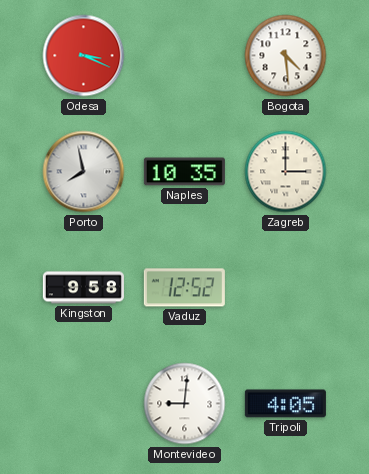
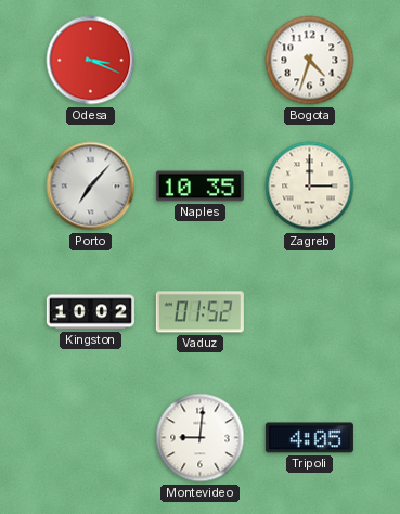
Bogota: 4:29 -> 4:33
Porto: 7:58 -> 7:07
Kingston: 9:58 -> 10:02
Vaduz: 12:52 -> 01:52
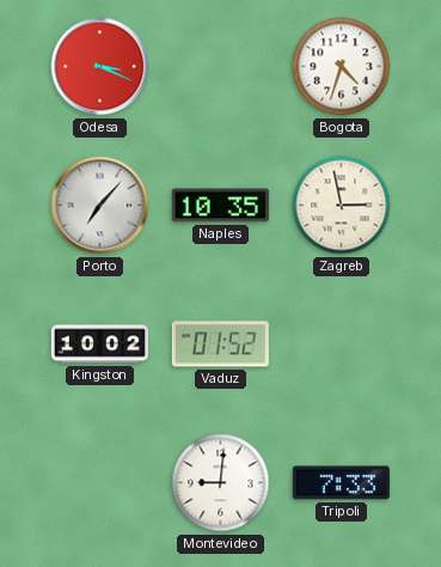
Zagreb: 3:00 -> 2:58
Tripoli: 4:05 -> 7:33
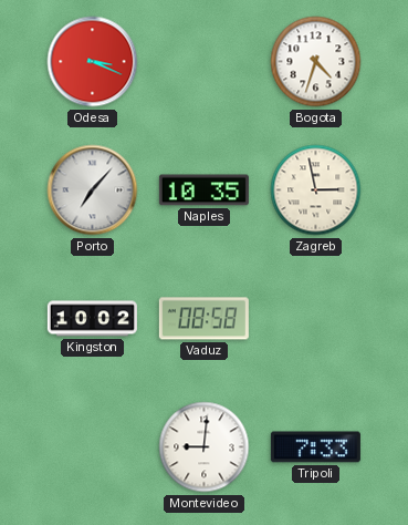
Vaduz: 01:52 -> 08:58
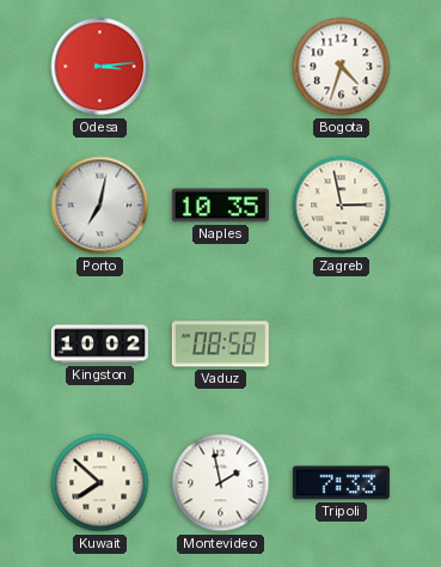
Odesa: 3:19 -> 3:14
Porto: 7:07 -> 7:02
Kuwait: none -> 7:52
Montevideo: 9:01 -> 1:58
